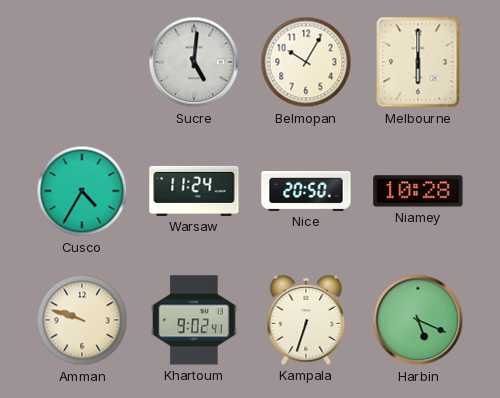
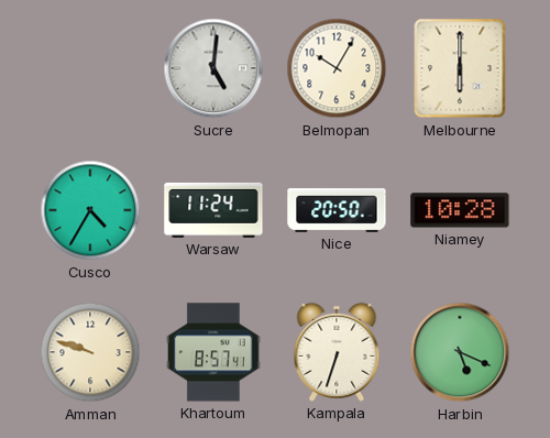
Khartoum: 9:02 -> 8:57
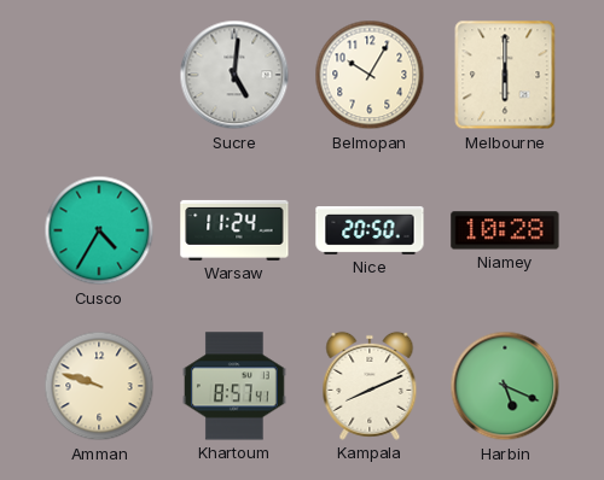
Kampala: 6:33 -> 8:11
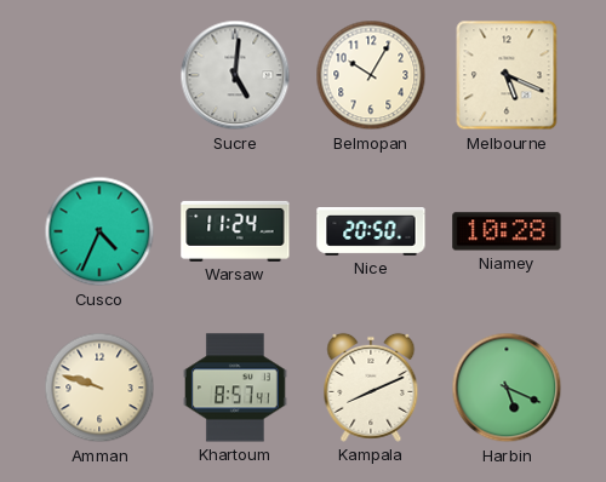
Melbourne: 6:00 -> 5:19
Cusco: 4:35 -> 4:34
